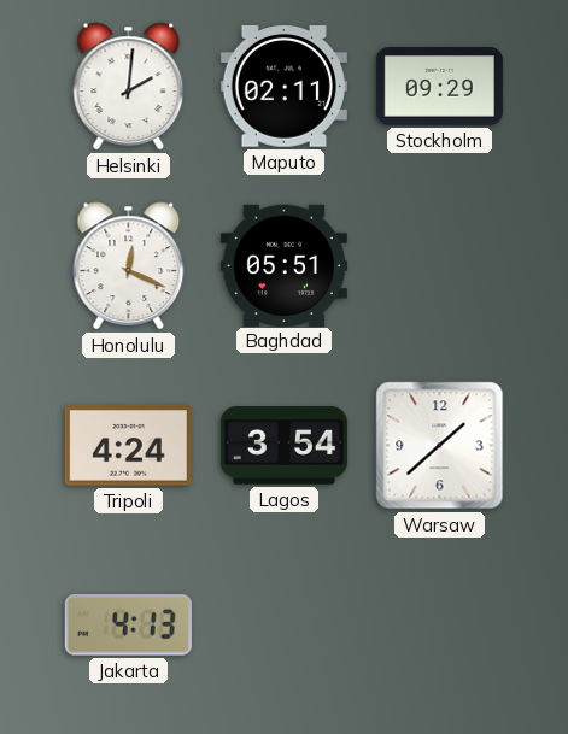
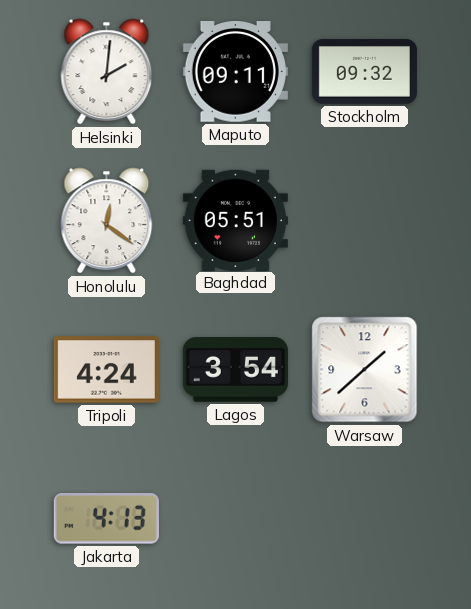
Maputo: 02:11 -> 09:11
Stockholm: 09:29 -> 09:32
Honolulu: 12:19 -> 12:21
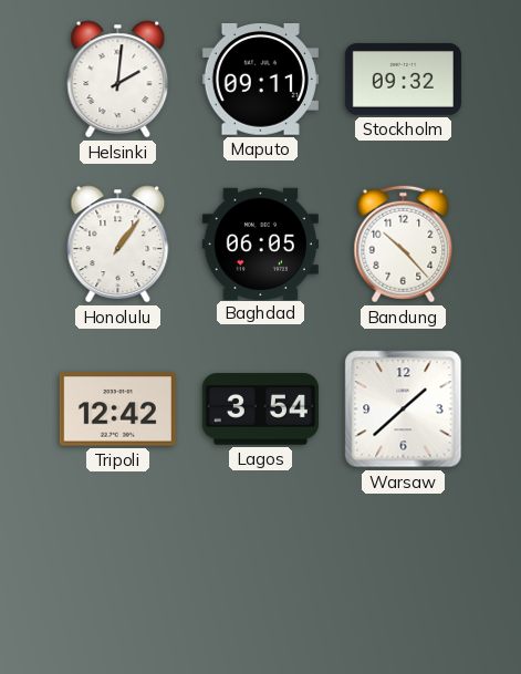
Honolulu: 12:21 -> 1:06
Baghdad: 05:51 -> 06:05
Bandung: none -> 10:23
Tripoli: 4:24 -> 12:42
Jakarta: 4:13 -> none
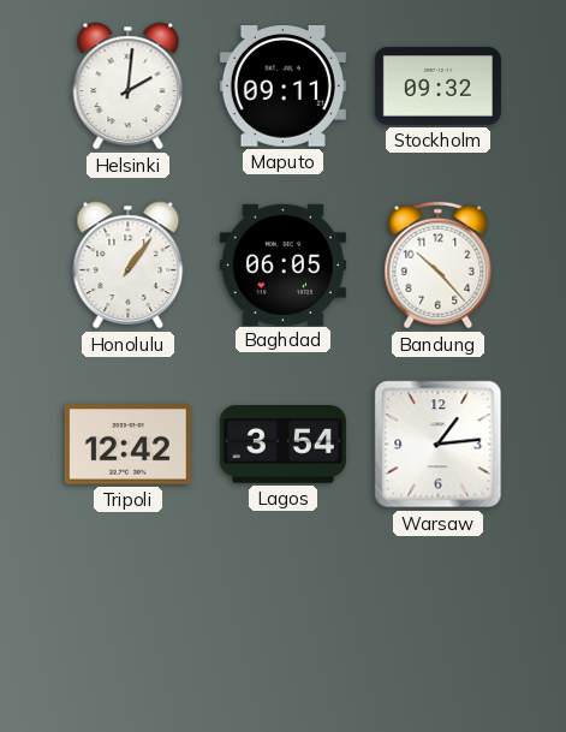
Warsaw: 1:38 -> 1:14
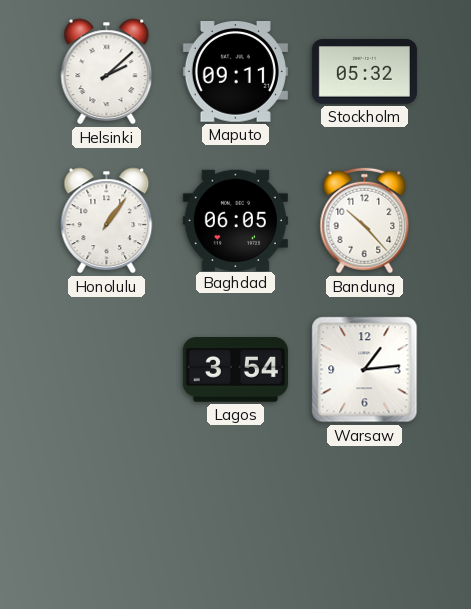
Helsinki: 2:01 -> 2:08
Stockholm: 09:32 -> 05:32
Tripoli: 12:42 -> none
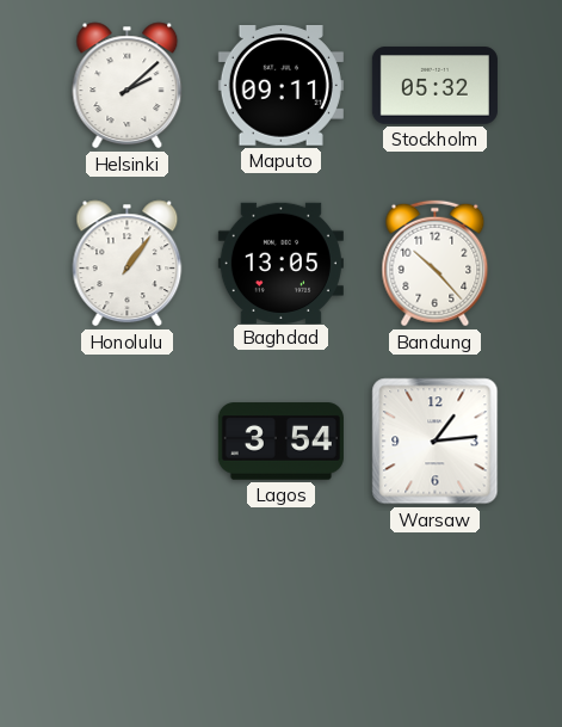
Baghdad: 06:05 -> 13:05
